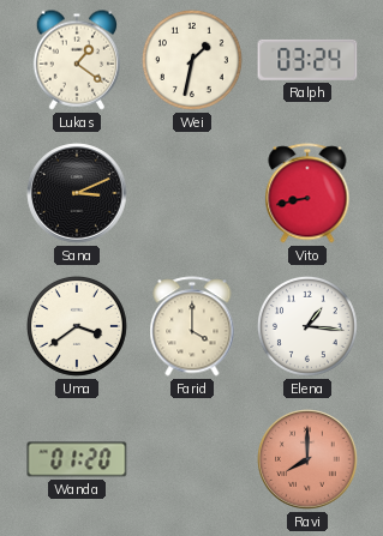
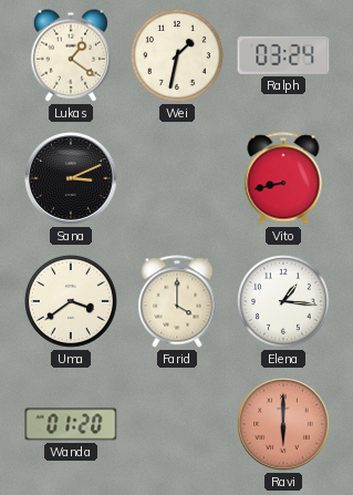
Ravi: 8:00 -> 6:00
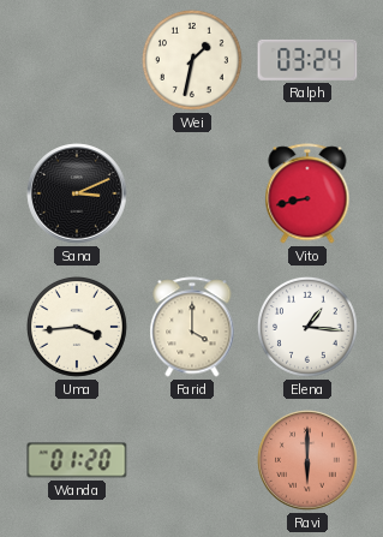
Lukas: 1:21 -> none
Uma: 3:39 -> 3:44
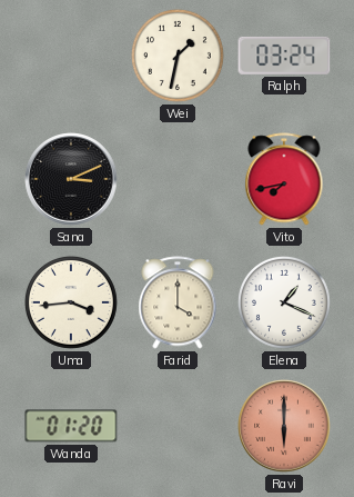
Vito: 8:43 -> 7:43
Elena: 1:16 -> 1:19
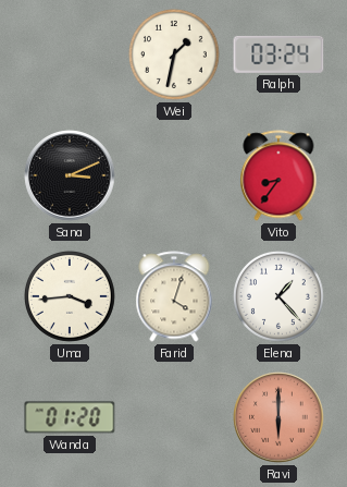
Vito: 7:43 -> 8:36
Farid: 4:00 -> 4:03
Elena: 1:19 -> 1:23
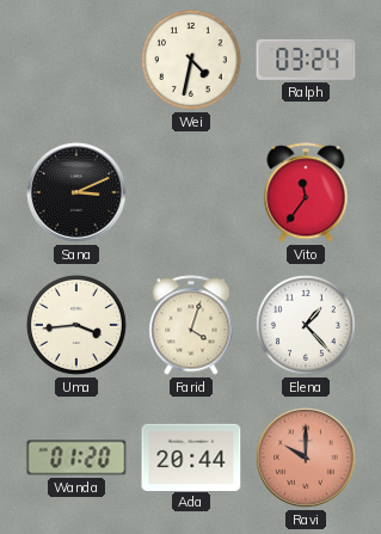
Wei: 1:32 -> 4:32
Vito: 8:36 -> 11:36
Ada: none -> 20:44
Ravi: 6:00 -> 10:00
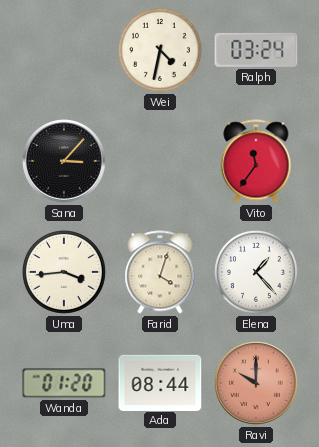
Sana: 3:11 -> 3:07
Ada: 20:44 -> 08:44
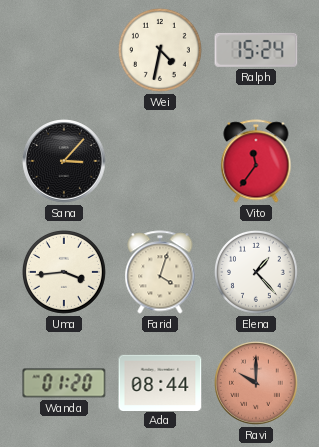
Ralph: 03:24 -> 15:24
